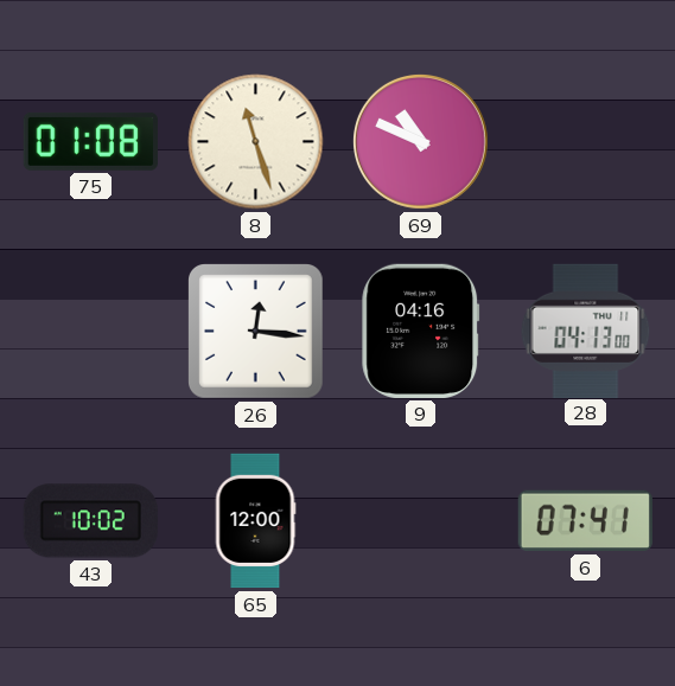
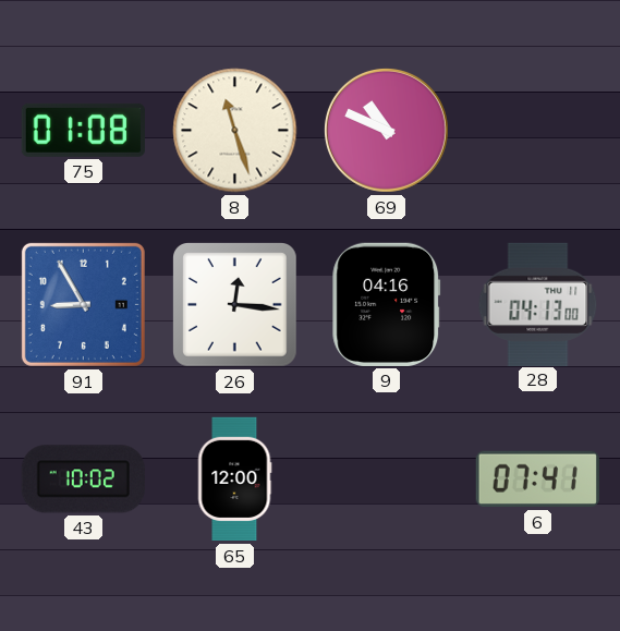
91: none -> 8:55
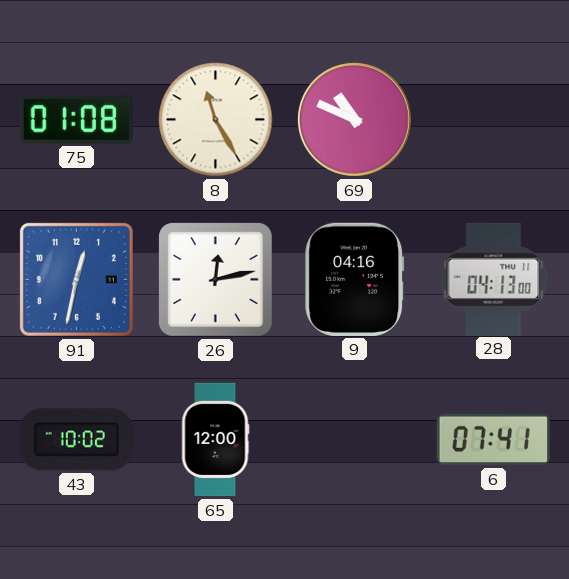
8: 11:27 -> 11:25
91: 8:55 -> 12:32
26: 12:16 -> 12:13
